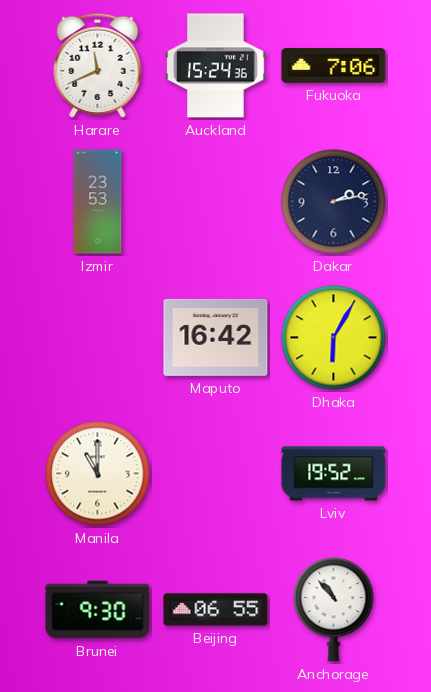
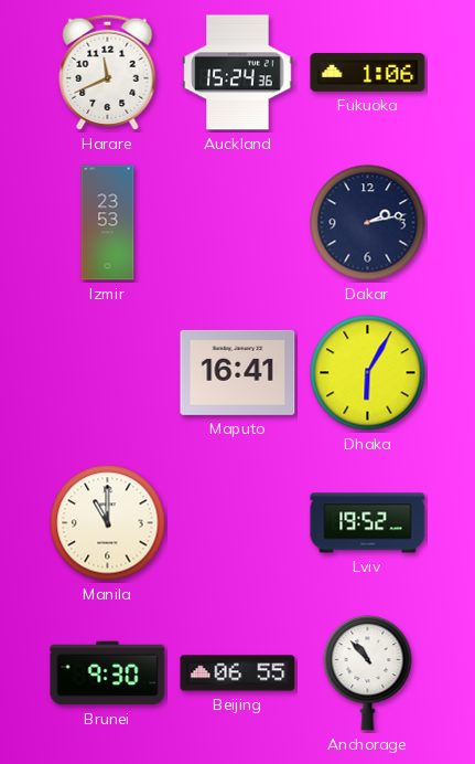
Fukuoka: 7:06 -> 1:06
Maputo: 16:42 -> 16:41
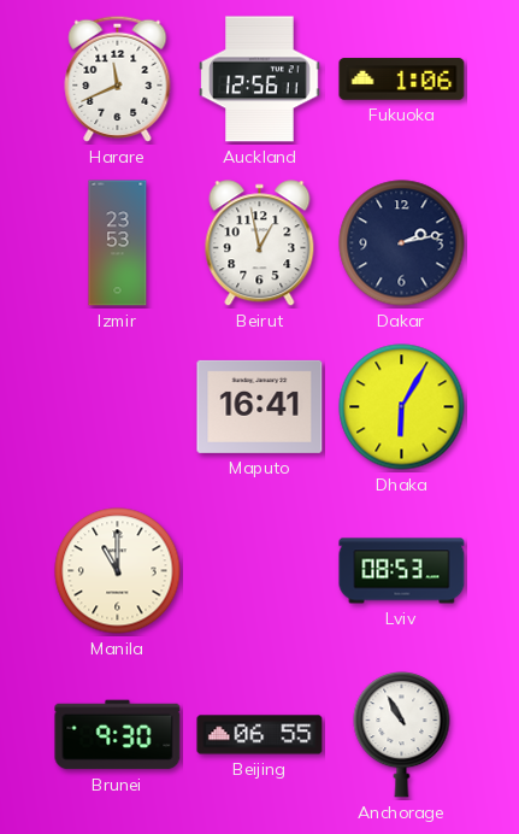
Auckland: 15:24 -> 12:56
Beirut: none -> 12:58
Lviv: 19:52 -> 08:53
Anchorage: 10:53 -> 10:55
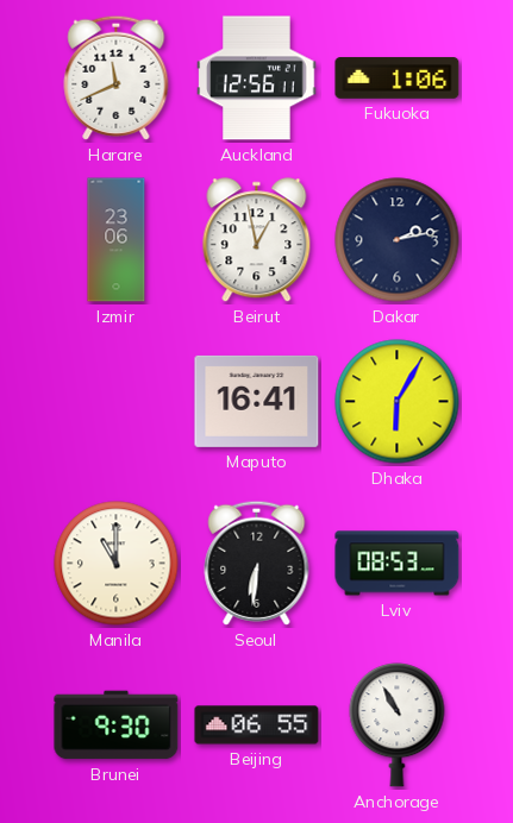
Izmir: 23:53 -> 23:06
Seoul: none -> 6:31
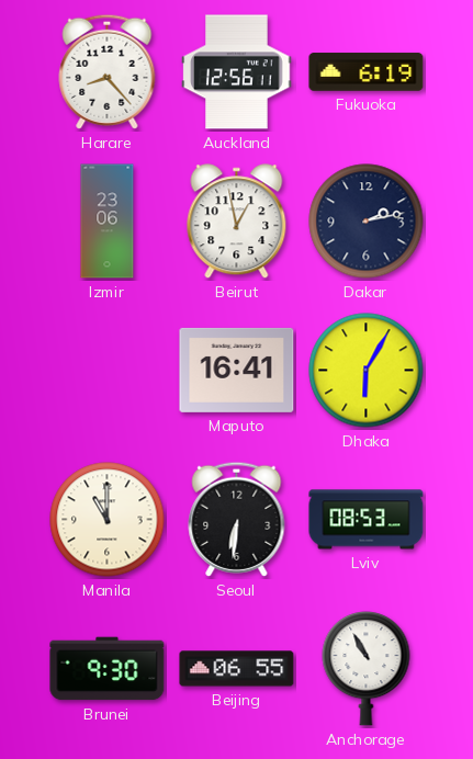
Harare: 11:41 -> 8:23
Fukuoka: 1:06 -> 6:19
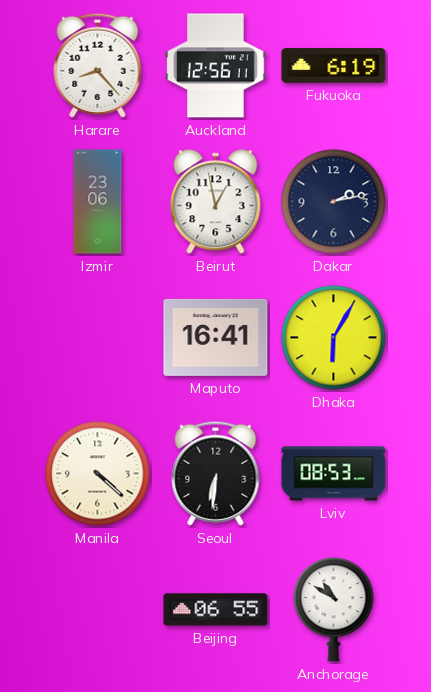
Manila: 11:00 -> 4:22
Brunei: 9:30 -> none
Anchorage: 10:55 -> 10:50
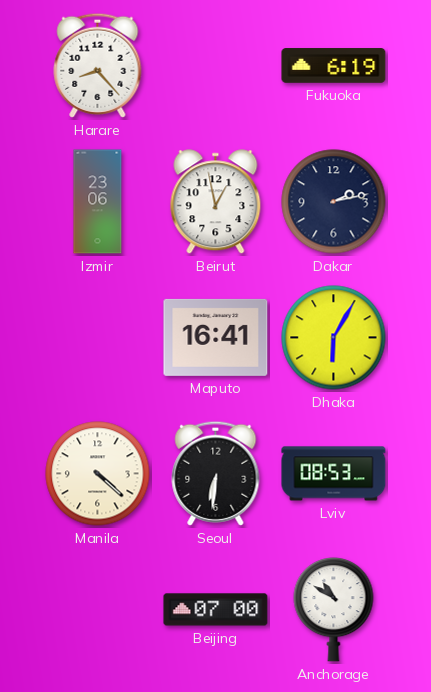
Auckland: 12:56 -> none
Beijing: 06:55 -> 07:00
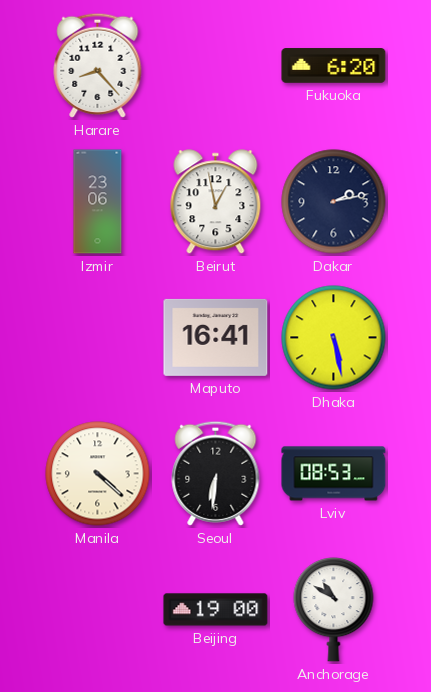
Fukuoka: 6:19 -> 6:20
Dhaka: 6:05 -> 5:28
Beijing: 07:00 -> 19:00
